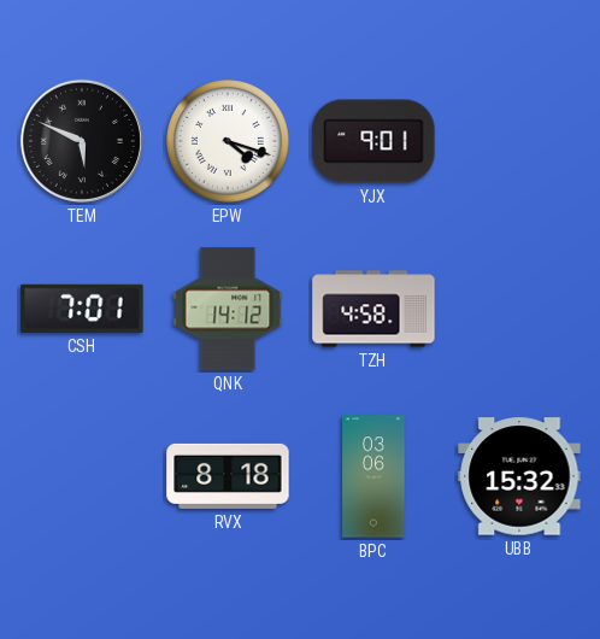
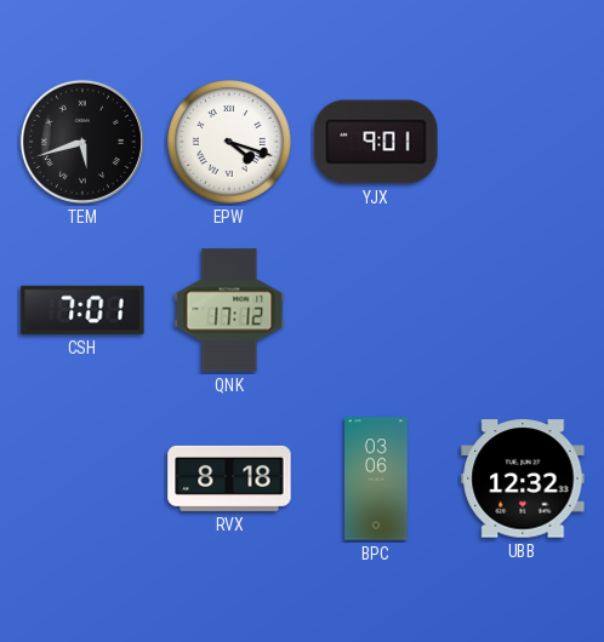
TEM: 5:49 -> 5:42
QNK: 14:12 -> 17:12
TZH: 4:58 -> none
UBB: 15:32 -> 12:32
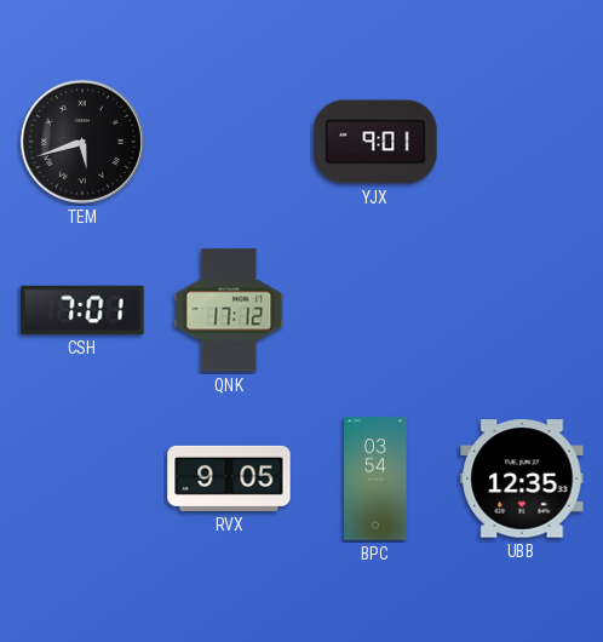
EPW: 4:18 -> none
RVX: 8:18 -> 9:05
BPC: 03:06 -> 03:54
UBB: 12:32 -> 12:35
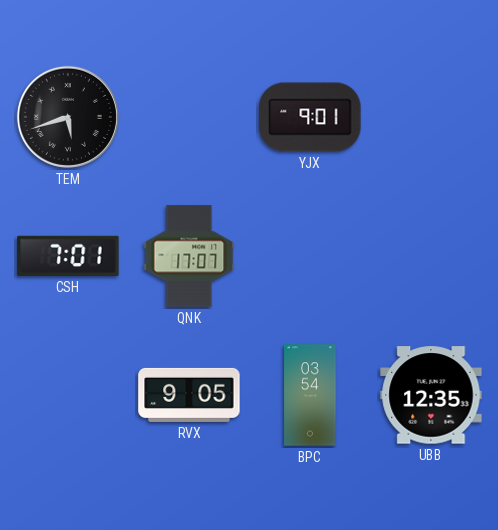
QNK: 17:12 -> 17:07
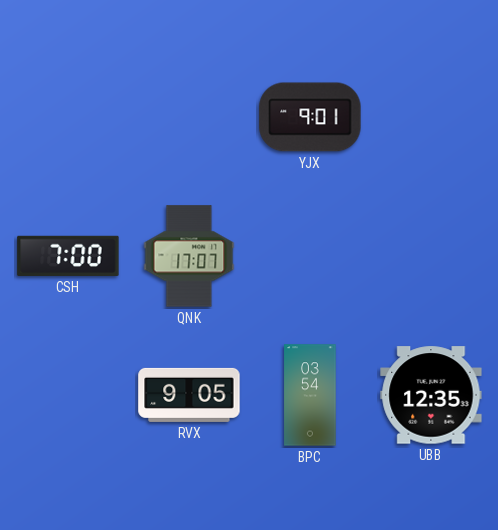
TEM: 5:42 -> none
CSH: 7:01 -> 7:00
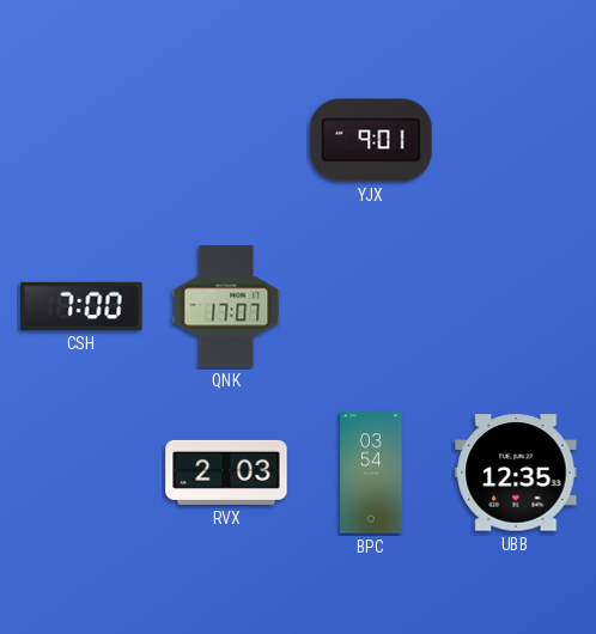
RVX: 9:05 -> 2:03
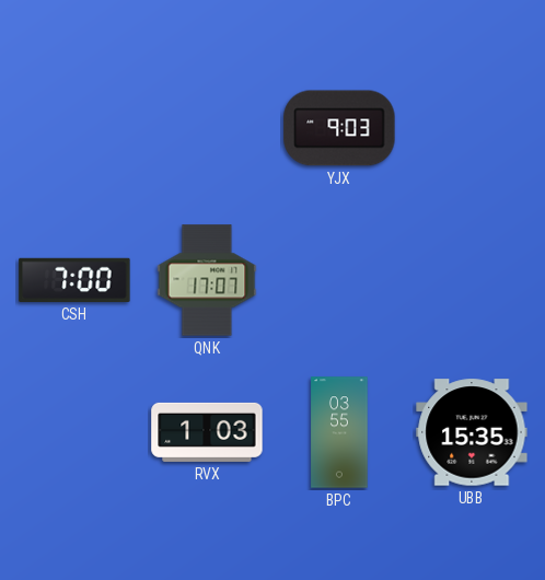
YJX: 9:01 -> 9:03
RVX: 2:03 -> 1:03
BPC: 03:54 -> 03:55
UBB: 12:35 -> 15:35
